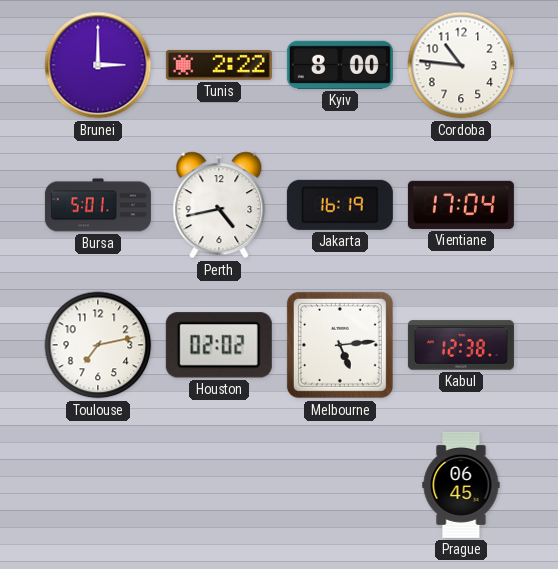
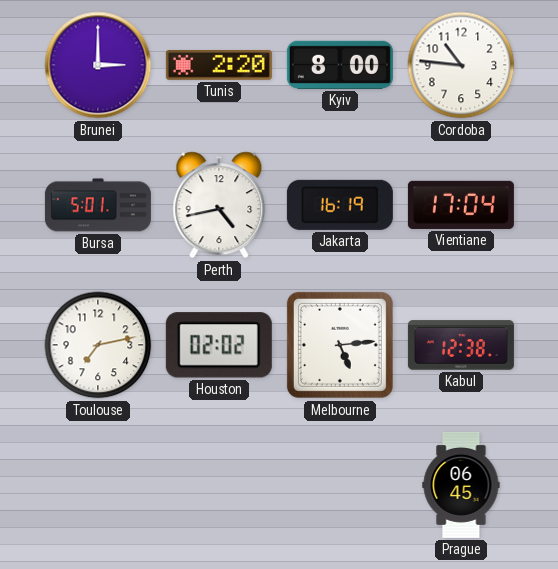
Tunis: 2:22 -> 2:20
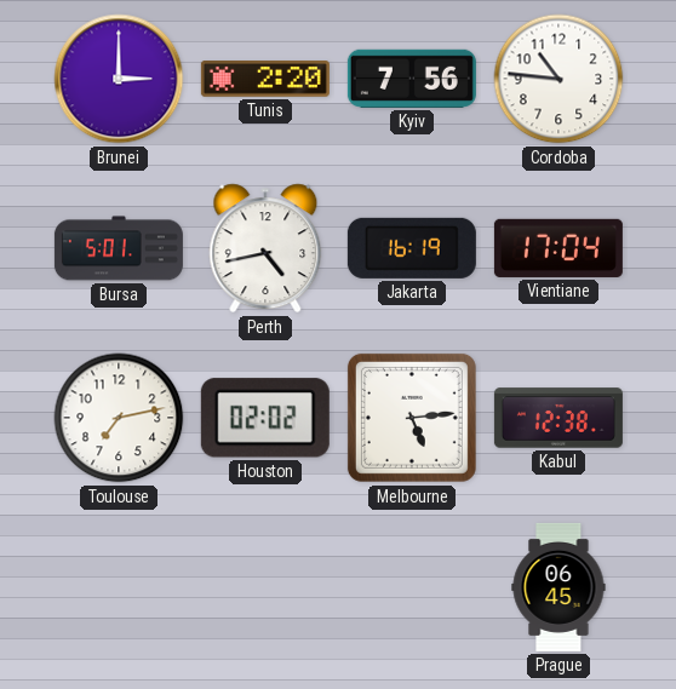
Kyiv: 8:00 -> 7:56
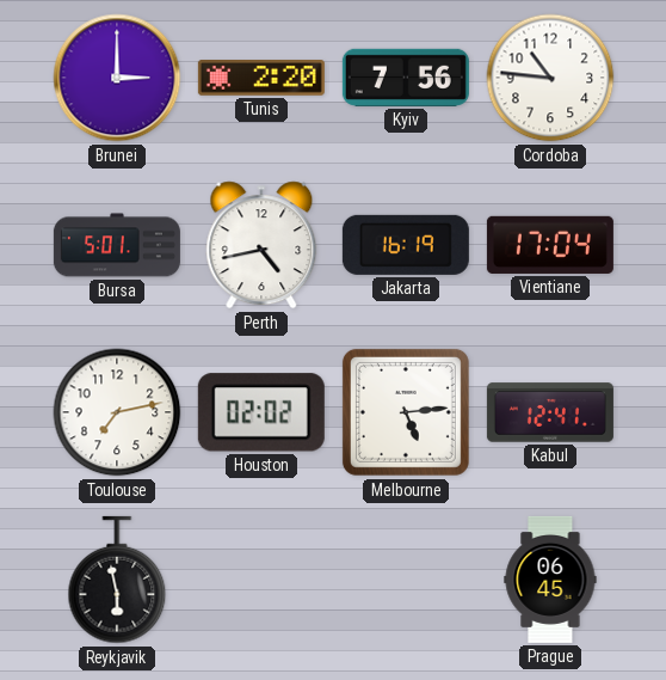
Kabul: 12:38 -> 12:41
Reykjavik: none -> 5:58
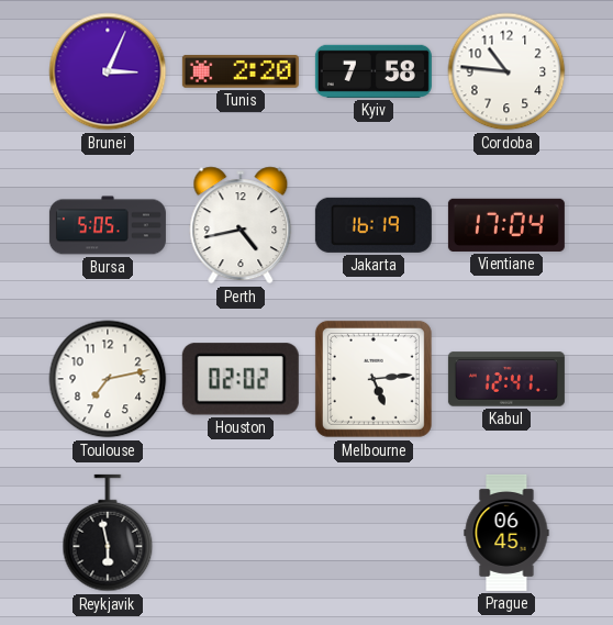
Brunei: 3:00 -> 3:04
Kyiv: 7:56 -> 7:58
Bursa: 5:01 -> 5:05
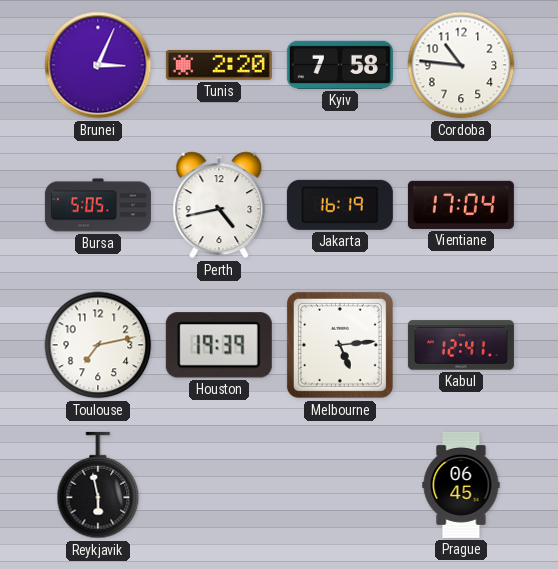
Houston: 02:02 -> 19:39
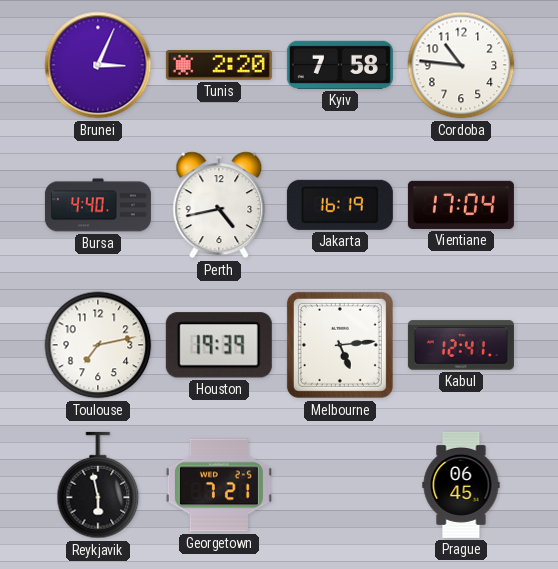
Bursa: 5:05 -> 4:40
Georgetown: none -> 7:21
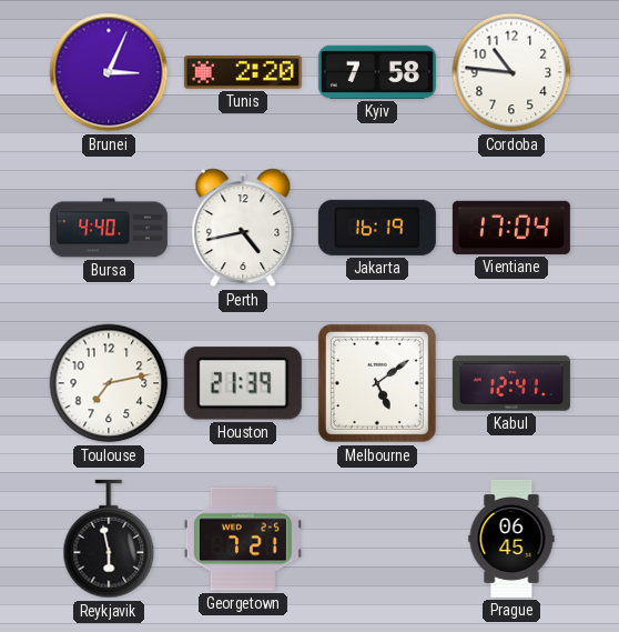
Houston: 19:39 -> 21:39
Melbourne: 5:14 -> 5:09
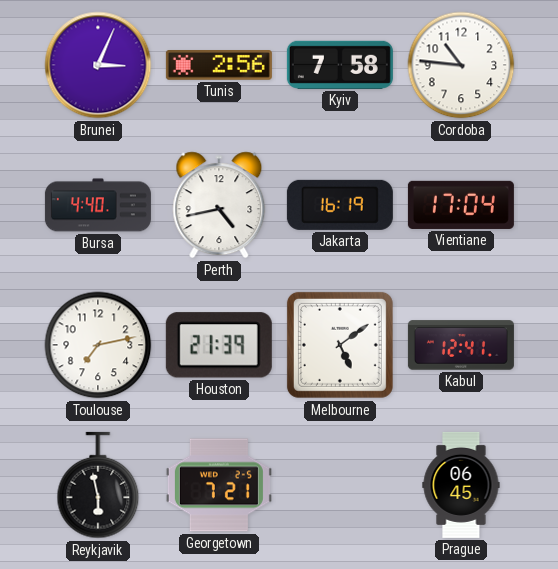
Tunis: 2:20 -> 2:56
